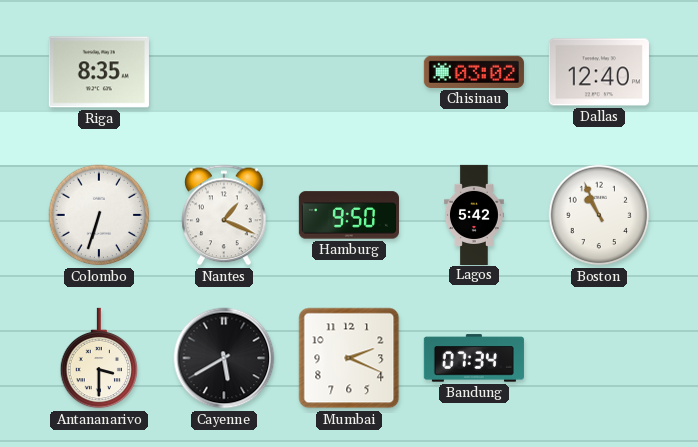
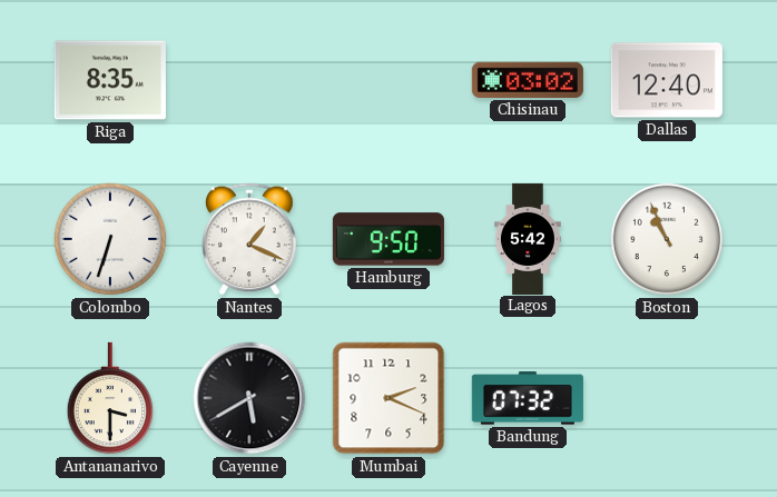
Bandung: 07:34 -> 07:32
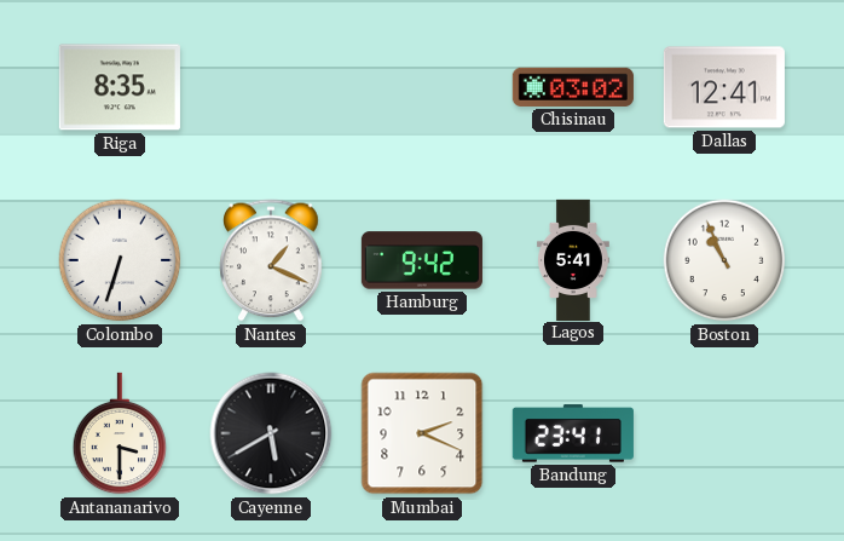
Dallas: 12:40 -> 12:41
Hamburg: 9:50 -> 9:42
Lagos: 5:42 -> 5:41
Bandung: 07:32 -> 23:41
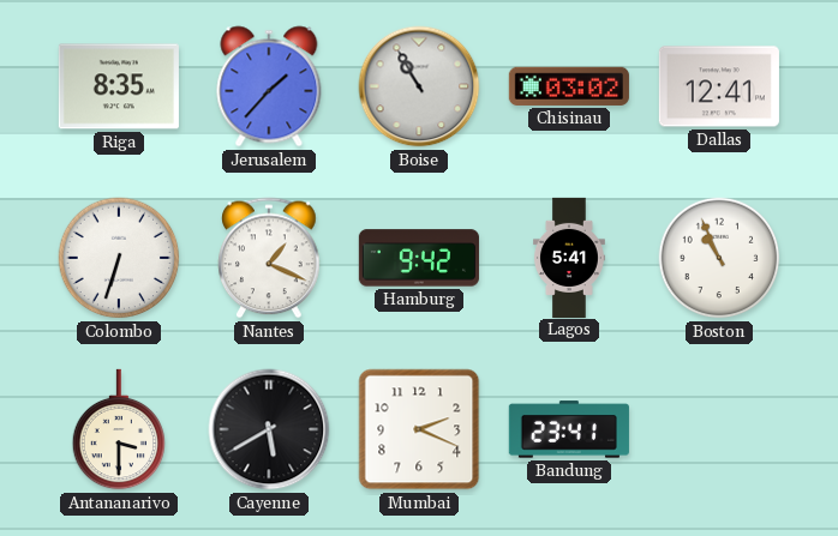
Jerusalem: none -> 1:37
Boise: none -> 10:55
